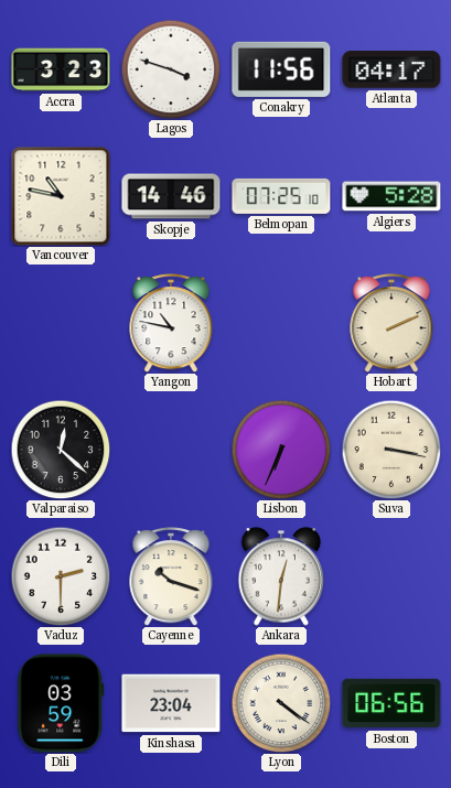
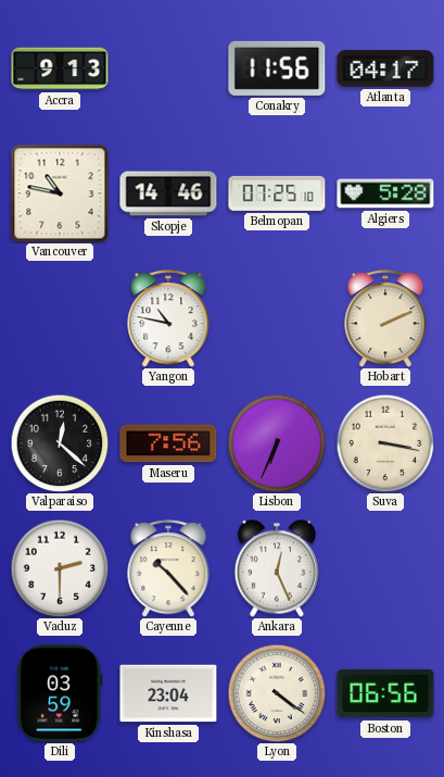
Accra: 3:23 -> 9:13
Lagos: 3:48 -> none
Maseru: none -> 7:56
Cayenne: 10:18 -> 10:23
Ankara: 12:31 -> 12:26
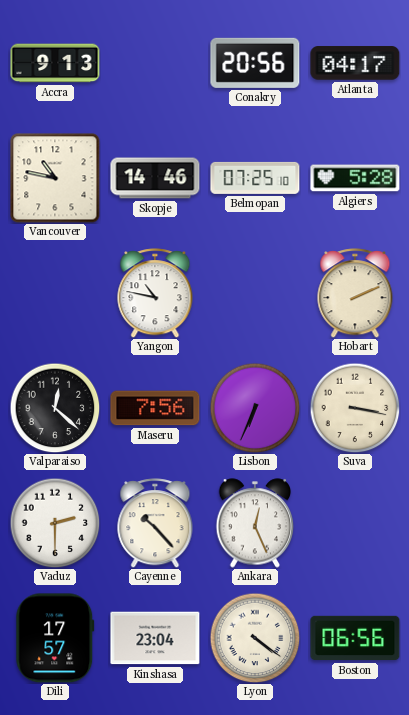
Conakry: 11:56 -> 20:56
Dili: 03:59 -> 17:57
